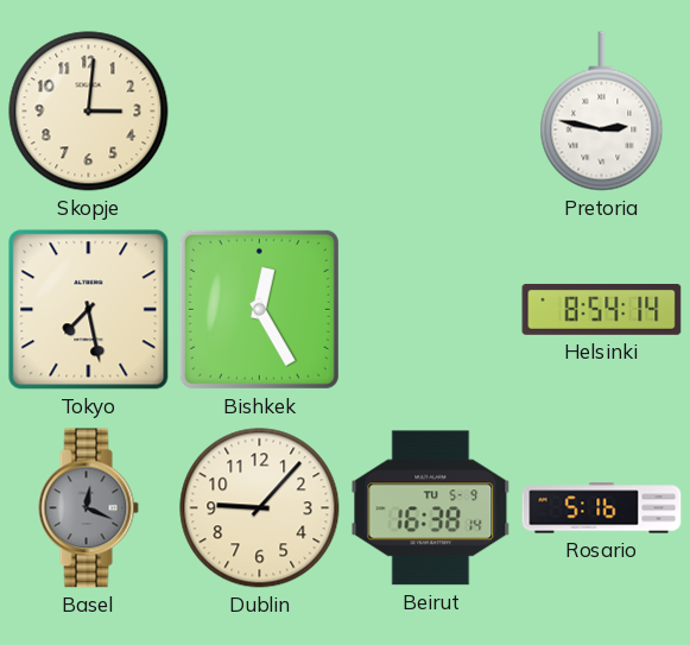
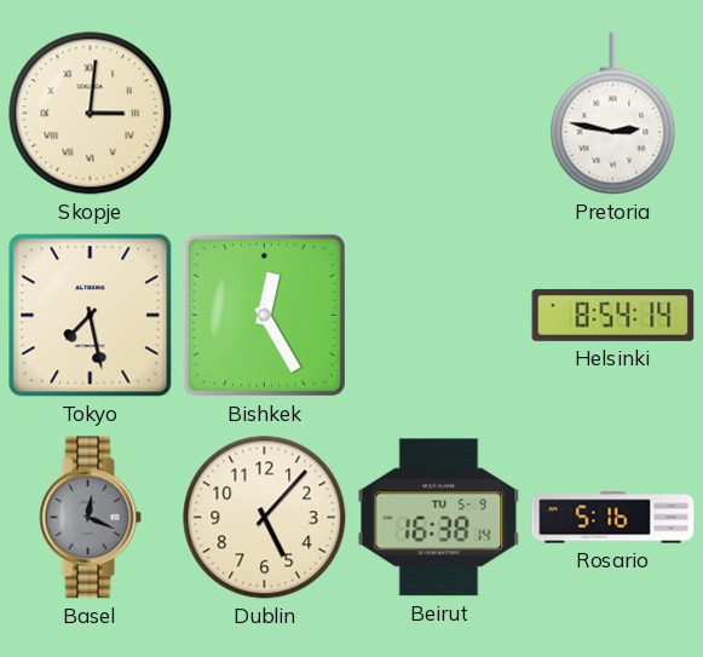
Skopje numerals: Arabic -> Roman
Dublin: 9:07 -> 5:07
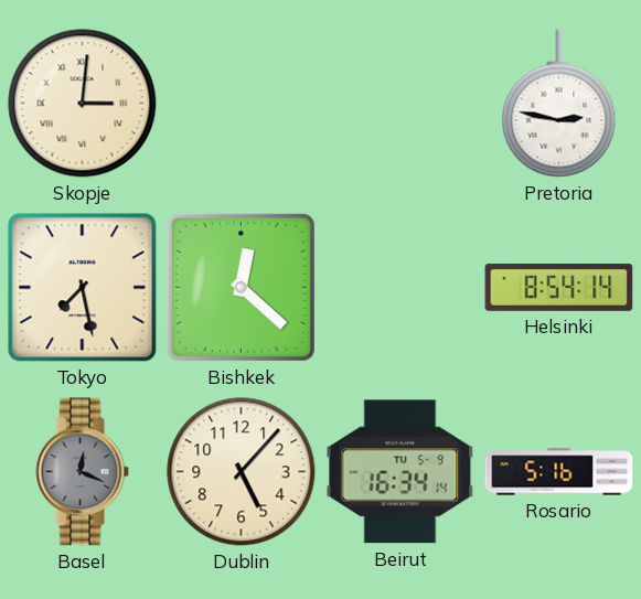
Bishkek: 12:25 -> 12:22
Beirut: 16:38 -> 16:34
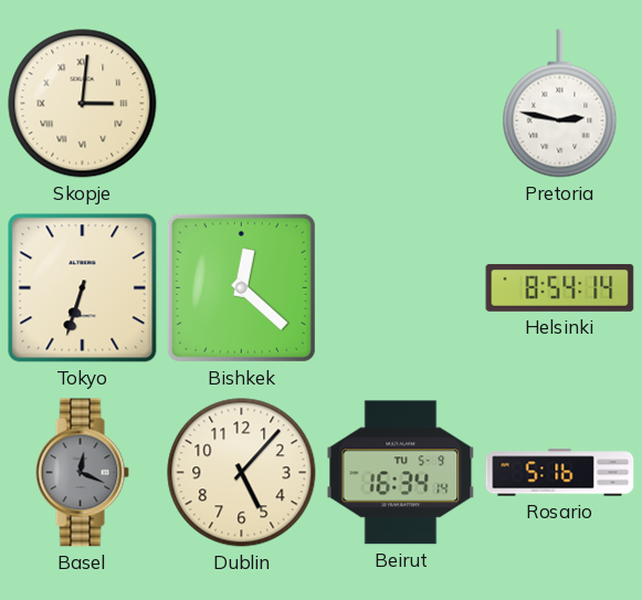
Tokyo: 7:28 -> 6:33
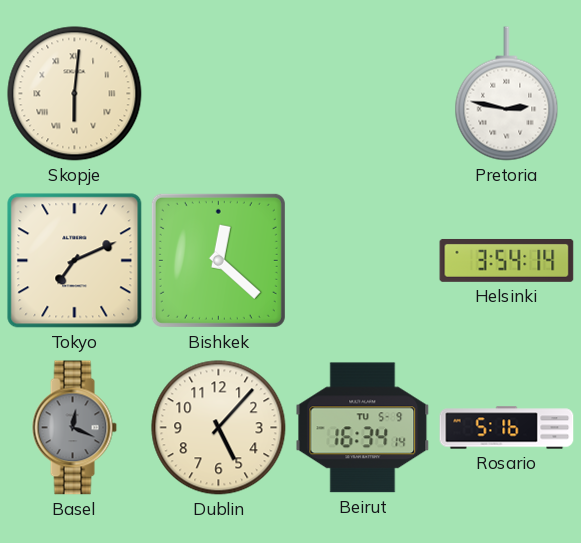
Skopje: 3:01 -> 6:01
Tokyo: 6:33 -> 7:11
Helsinki: 8:54 -> 3:54
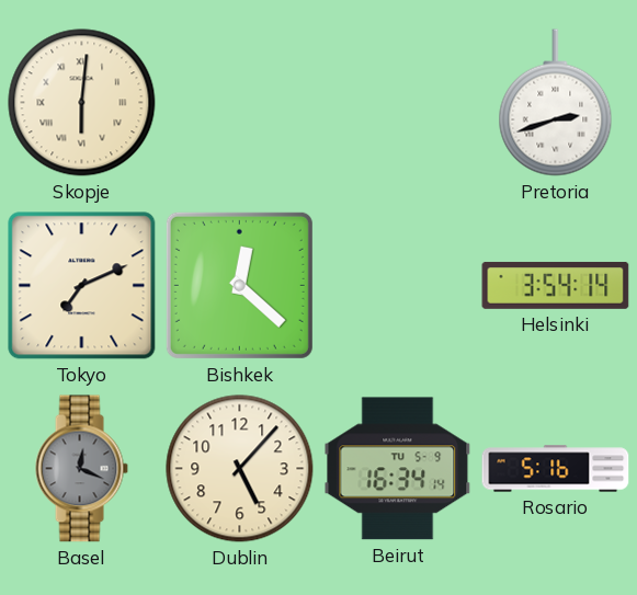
Pretoria: 2:47 -> 2:42
